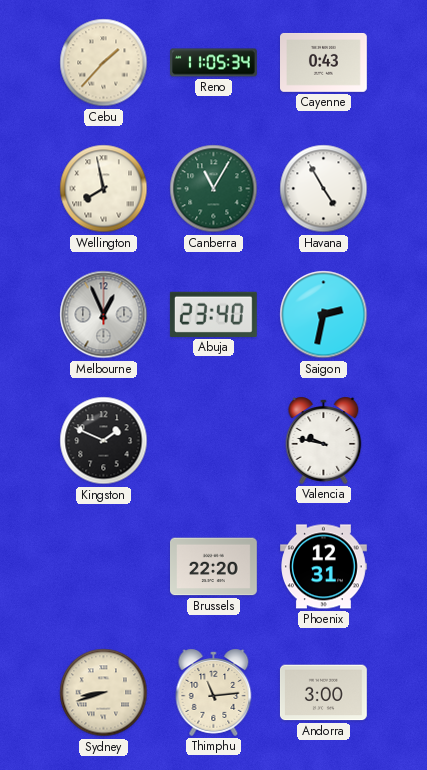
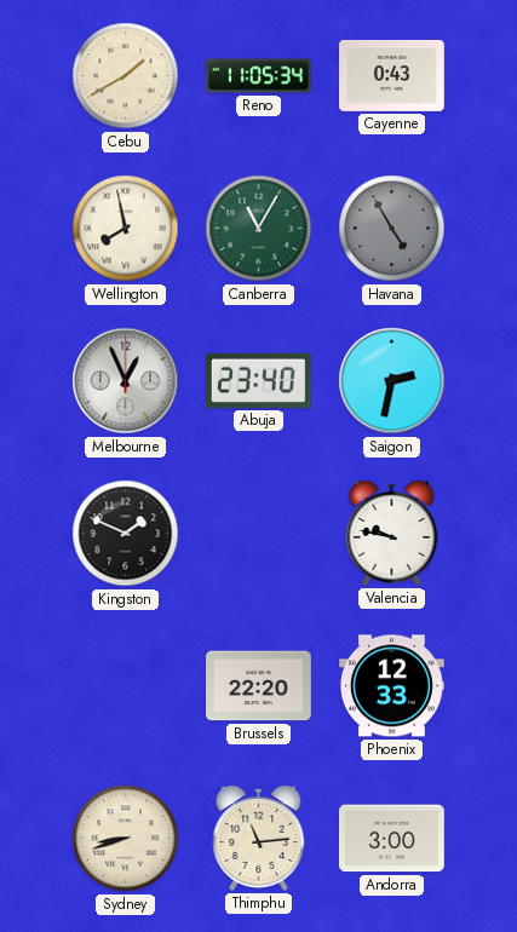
Cebu: 1:37 -> 1:40
Havana dial: white -> grey
Phoenix: 12:31 -> 12:33
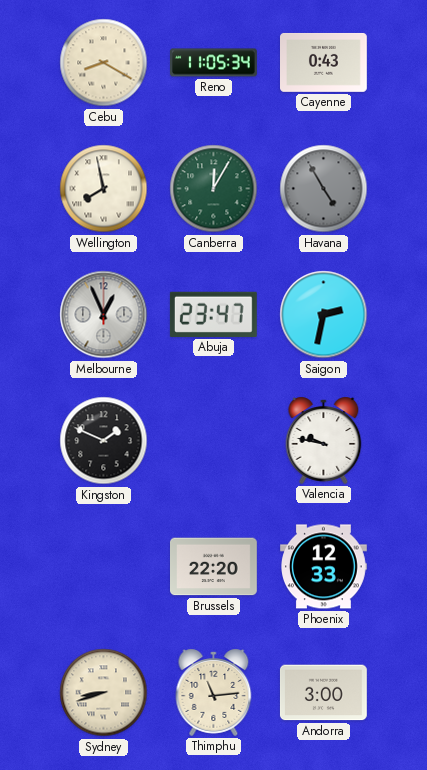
Cebu: 1:40 -> 8:20
Canberra: 11:05 -> 12:05
Abuja: 23:40 -> 23:47
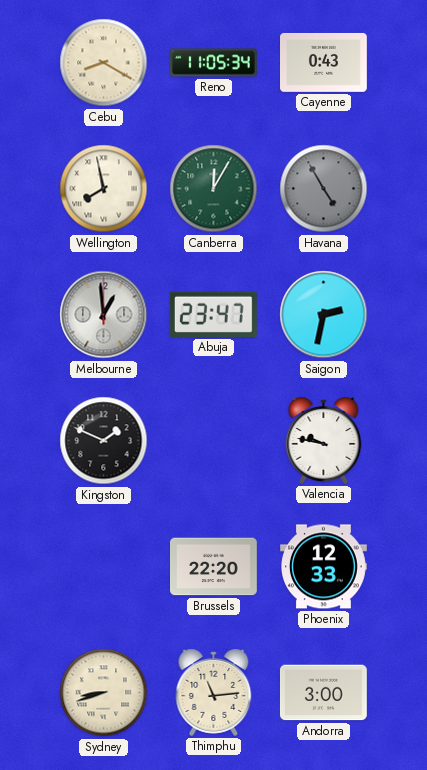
Melbourne: 12:56 -> 12:59
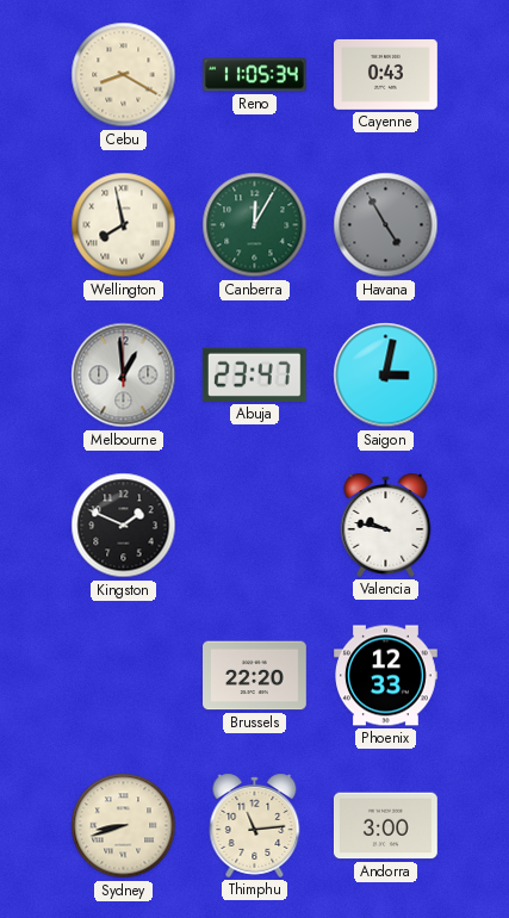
Saigon: 2:32 -> 3:02
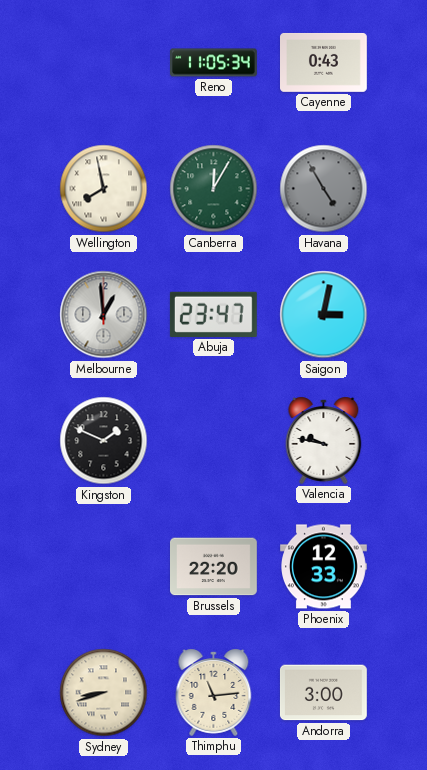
Cebu: 8:20 -> none
